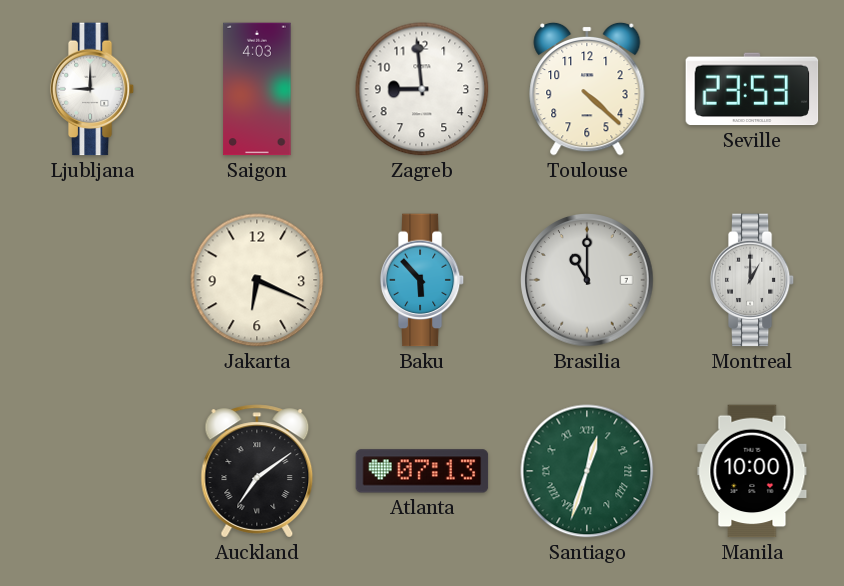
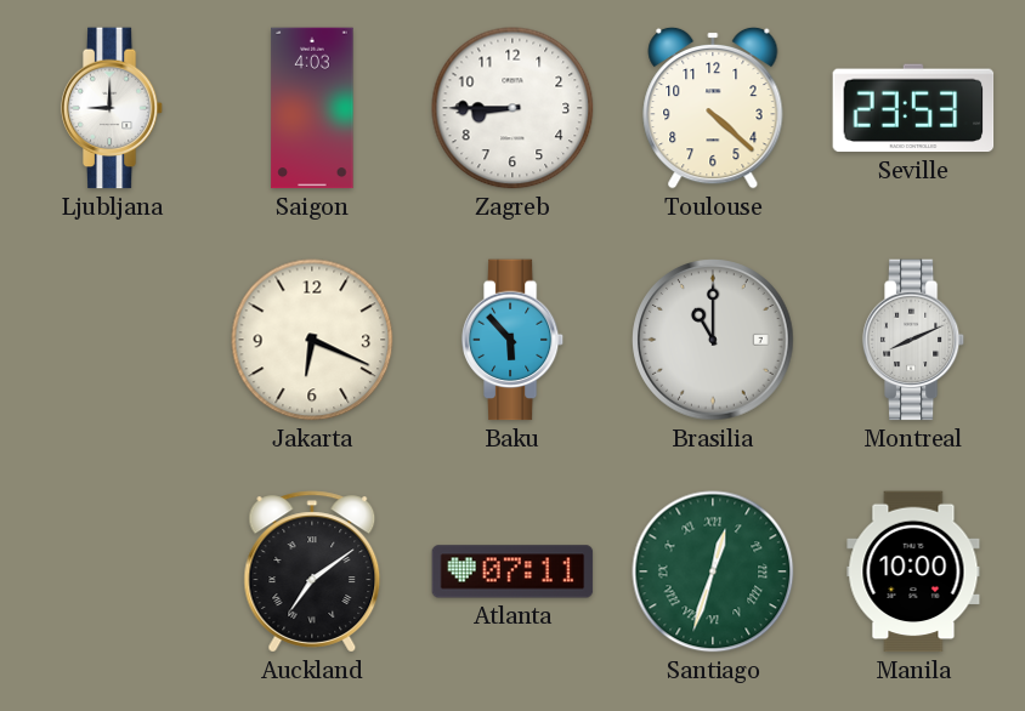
Zagreb: 8:59 -> 8:45
Montreal: 1:00 -> 8:11
Atlanta: 07:13 -> 07:11
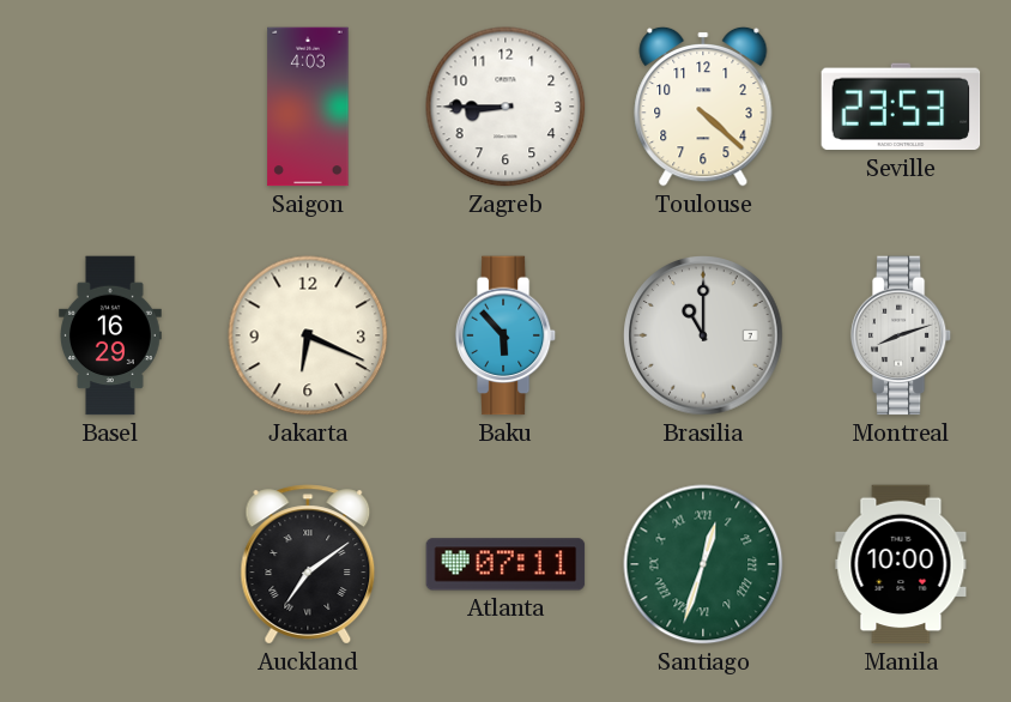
Ljubljana: 9:00 -> none
Basel: none -> 16:29
Montreal: 8:11 -> 8:12
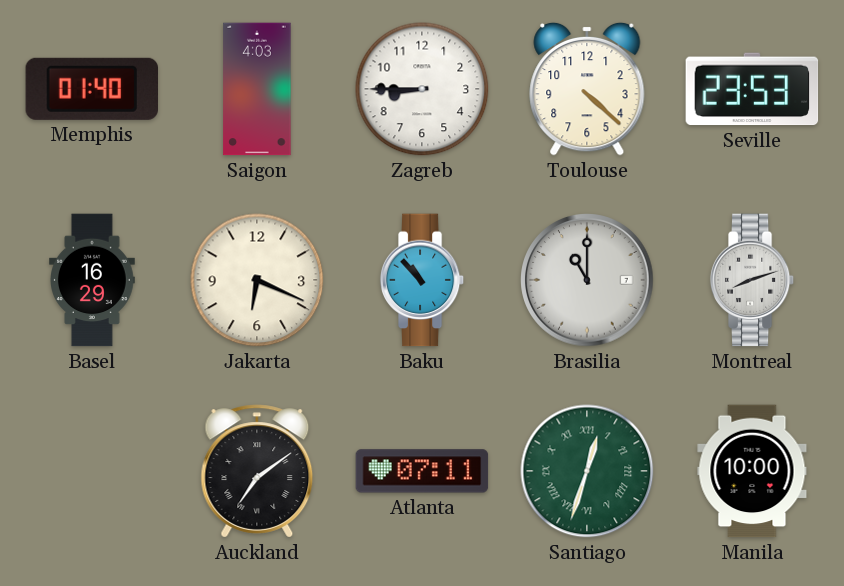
Memphis: none -> 01:40
Baku: 5:53 -> 10:53
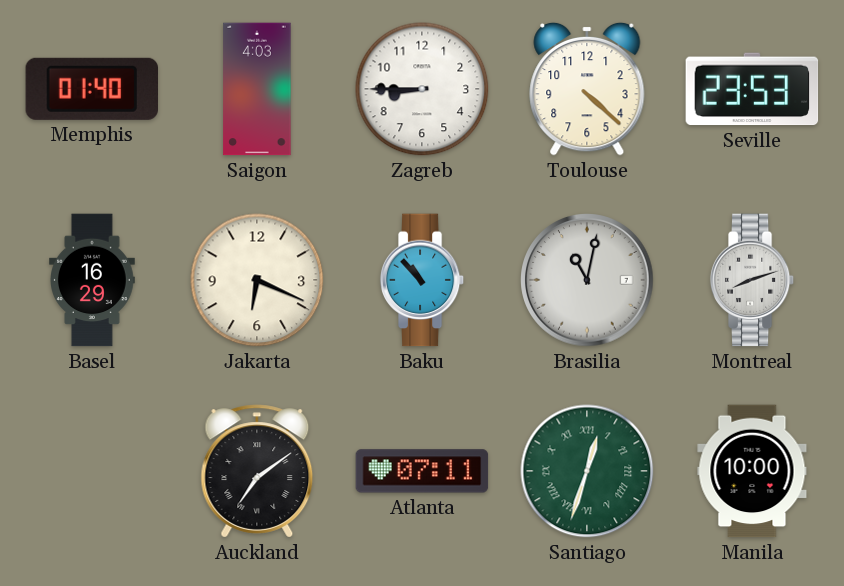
Brasilia: 11:00 -> 11:02
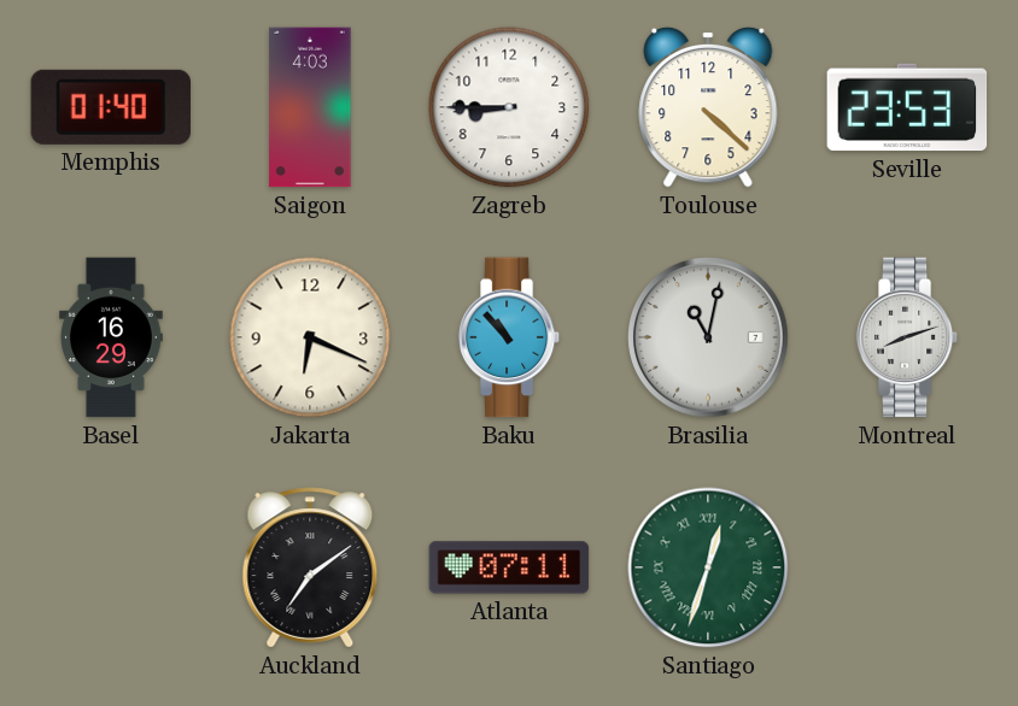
Manila: 10:00 -> none
